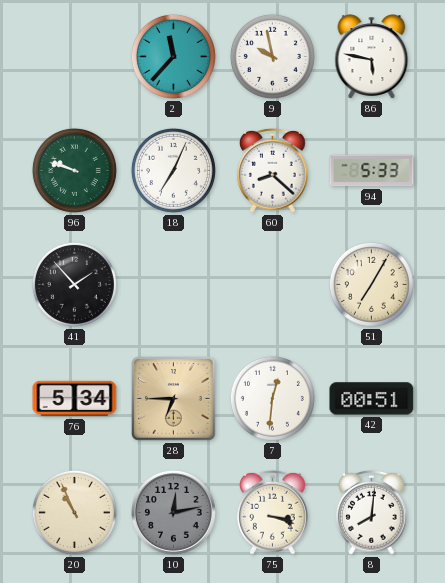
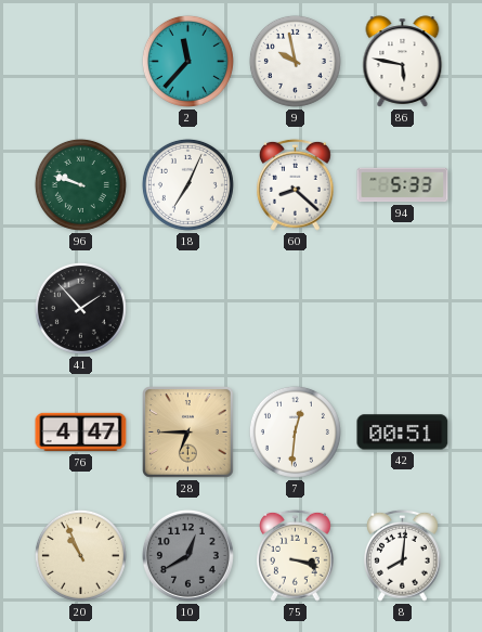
51: 7:05 -> none
76: 5:34 -> 4:47
10: 12:13 -> 12:40
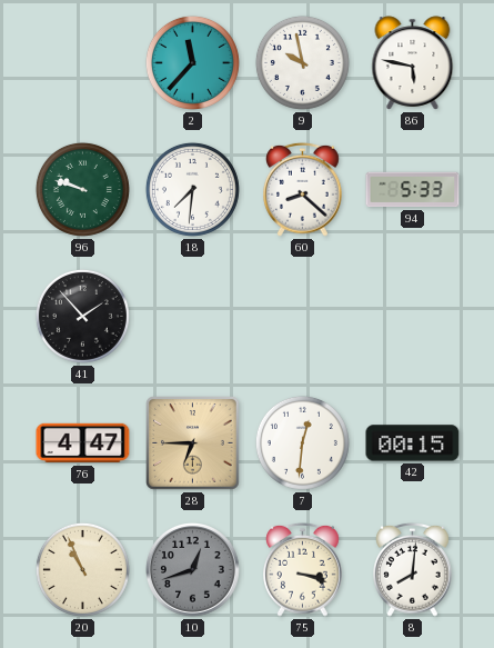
18: 7:04 -> 7:31
42: 00:51 -> 00:15
10: 12:40 -> 12:42
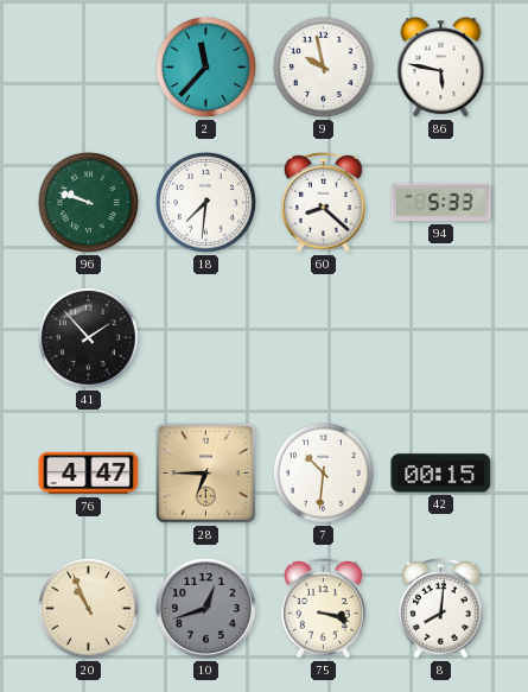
7: 12:31 -> 10:31
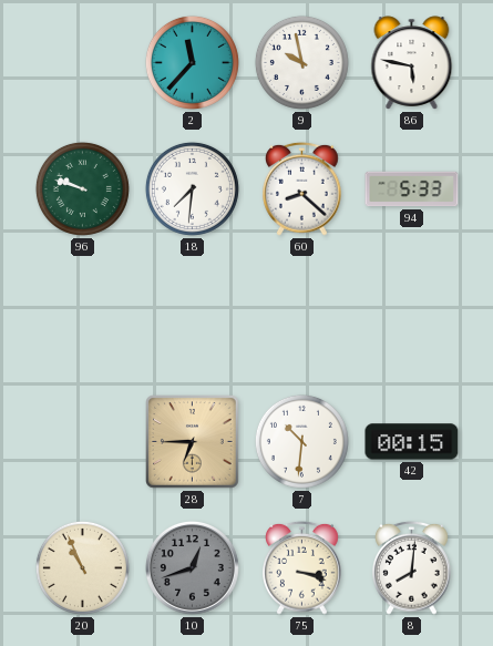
41: 1:53 -> none
76: 4:47 -> none
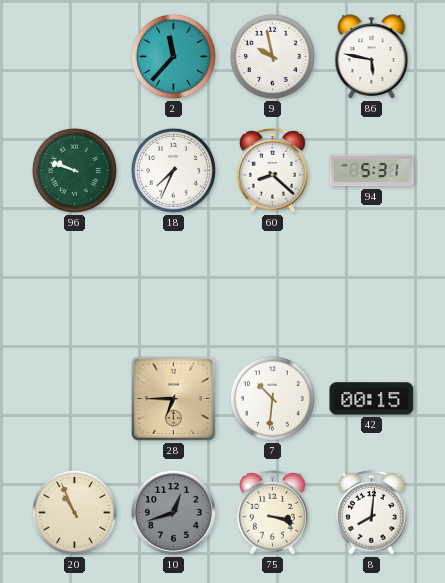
18: 7:31 -> 7:34
94: 5:33 -> 5:31
